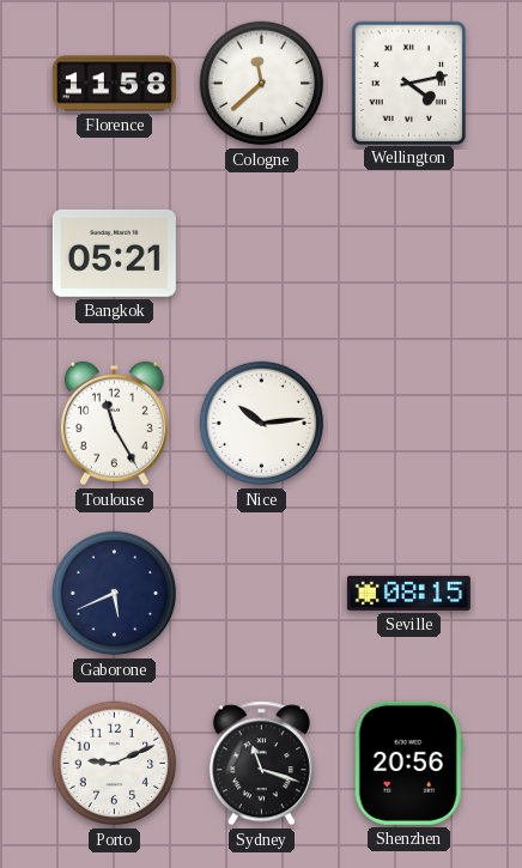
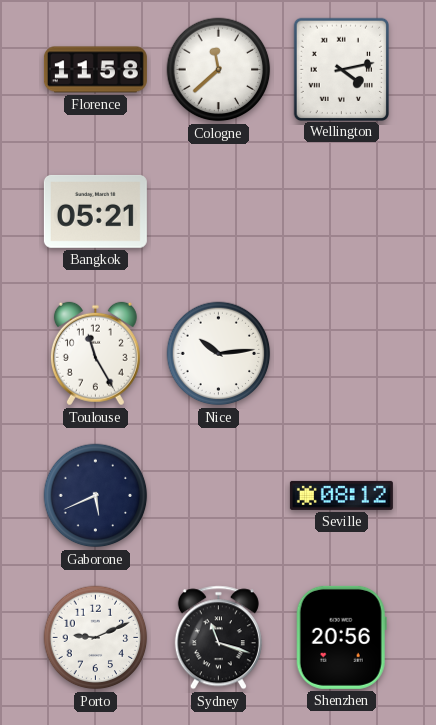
Seville: 08:15 -> 08:12
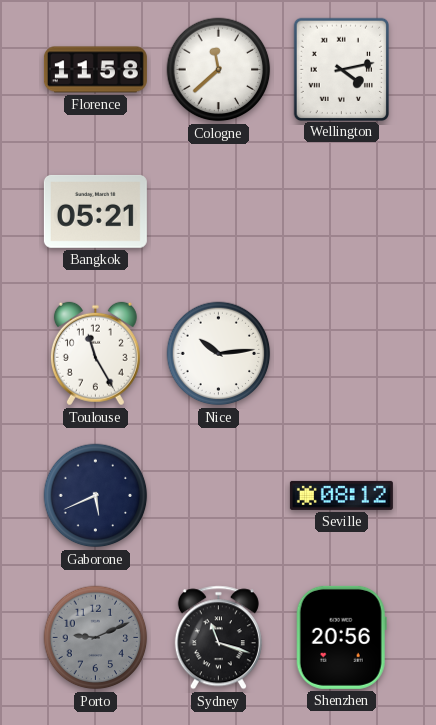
Porto dial: white -> grey
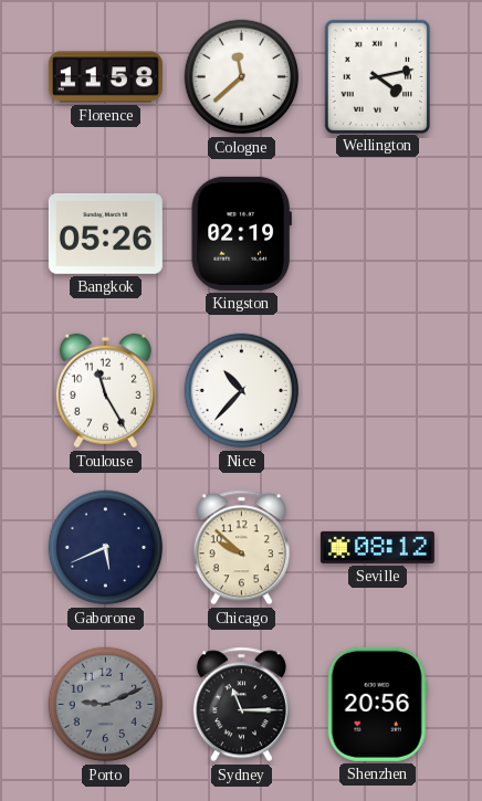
Bangkok: 05:21 -> 05:26
Kingston: none -> 02:19
Nice: 10:14 -> 10:37
Chicago: none -> 9:52
Sydney: 11:18 -> 11:15
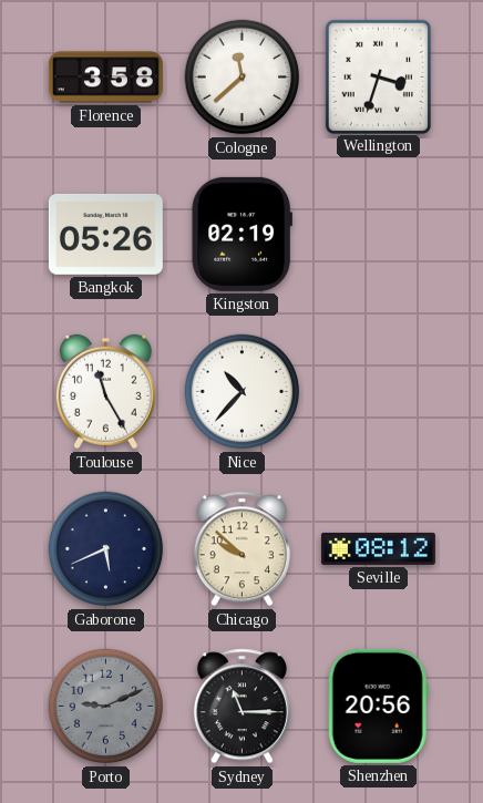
Florence: 11:58 -> 3:58
Wellington: 4:13 -> 3:33
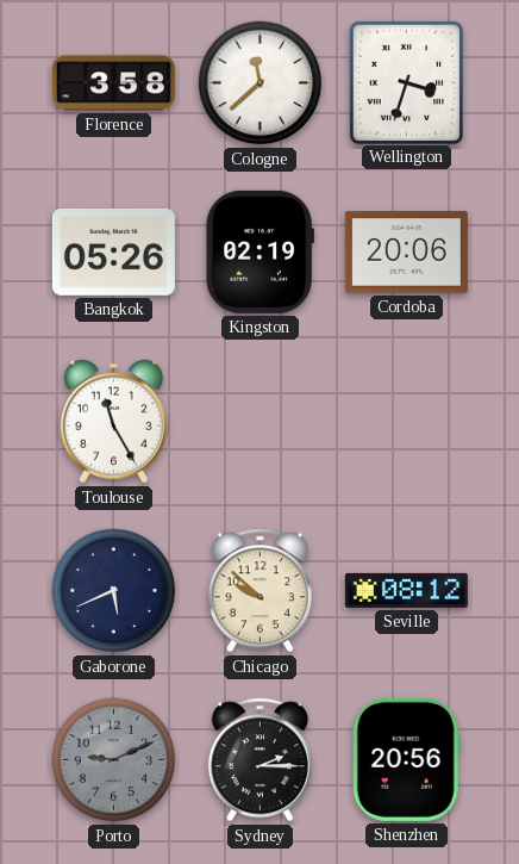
Cordoba: none -> 20:06
Nice: 10:37 -> none
Sydney: 11:15 -> 2:15
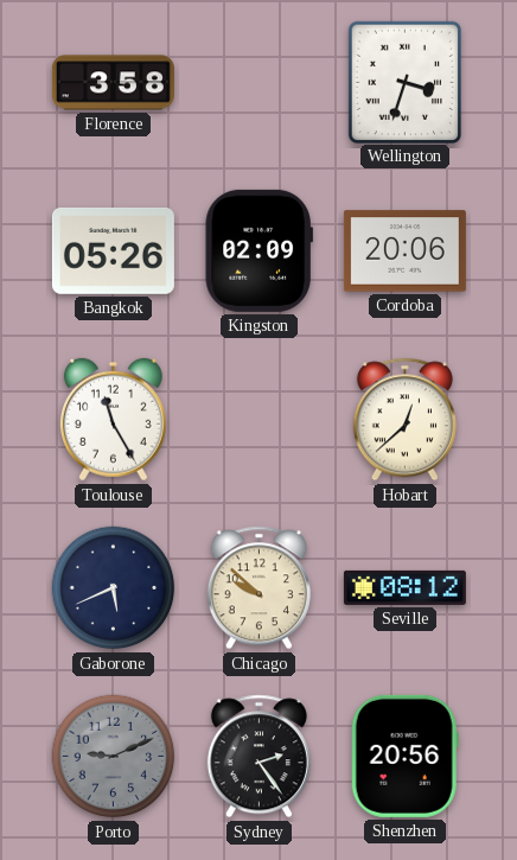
Cologne: 11:38 -> none
Kingston: 02:19 -> 02:09
Hobart: none -> 12:38
Sydney: 2:15 -> 2:24
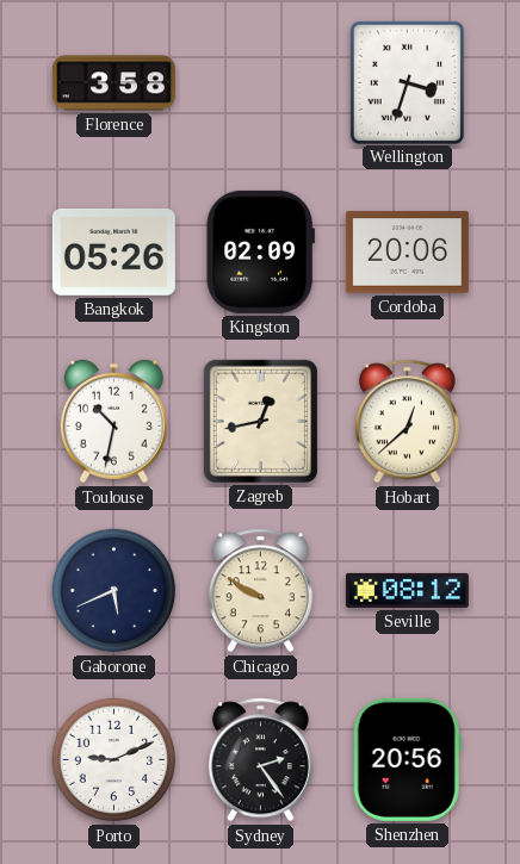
Toulouse: 11:25 -> 10:32
Zagreb: none -> 12:43
Chicago: 9:52 -> 9:50
Porto dial: grey -> white
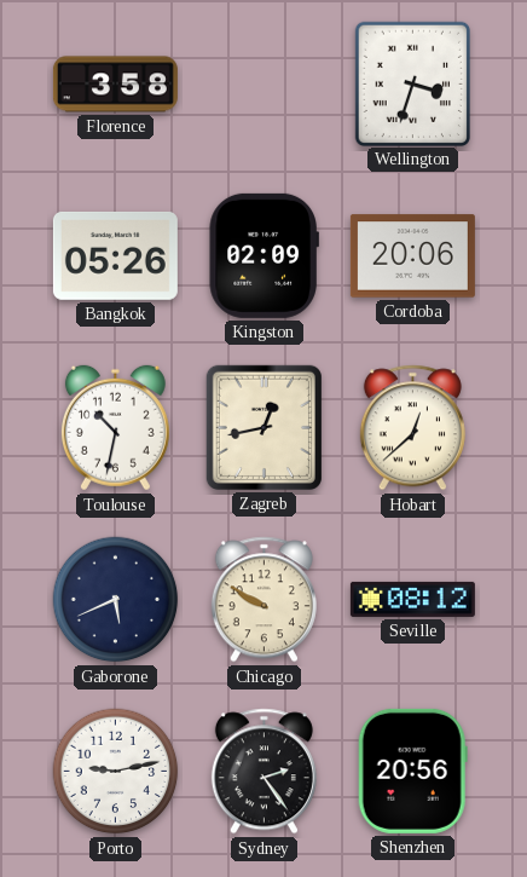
Porto: 9:11 -> 9:13
